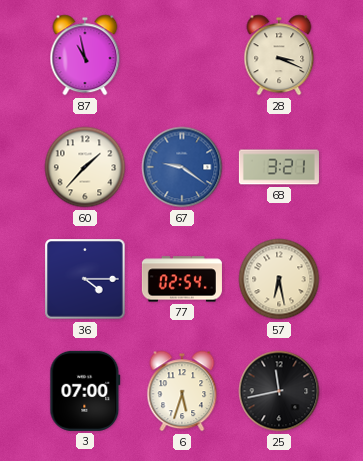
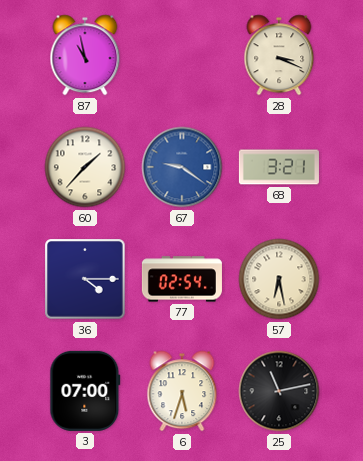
25: 11:43 -> 11:13
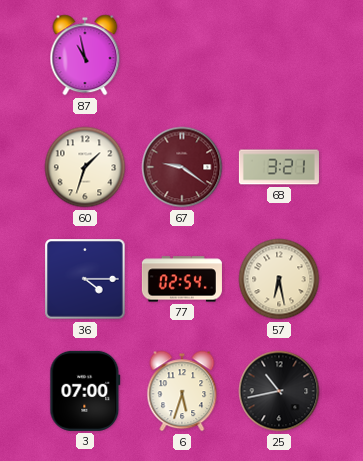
28: 3:19 -> none
60: 1:37 -> 1:33
67 dial: blue -> burgundy
25: 11:13 -> 10:43
